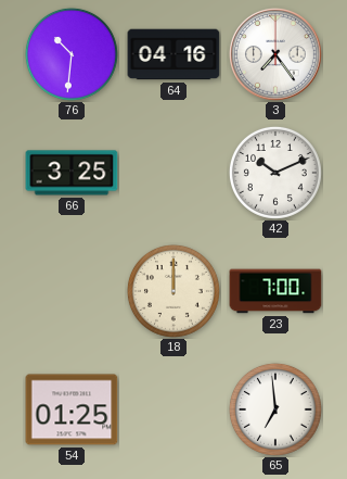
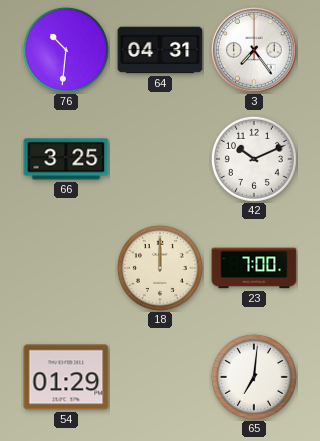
64: 04:16 -> 04:31
54: 01:25 -> 01:29
65: 6:59 -> 7:01
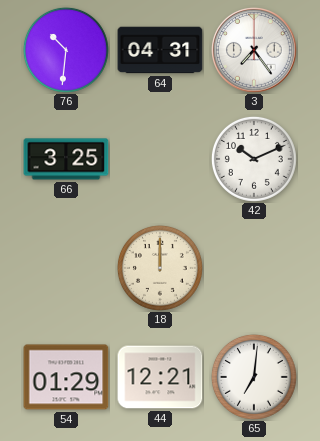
23: 7:00 -> none
44: none -> 12:21
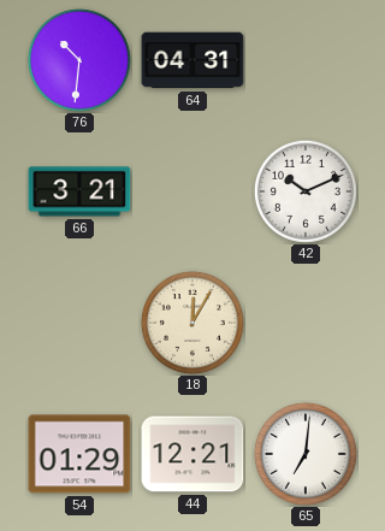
3: 7:24 -> none
66: 3:25 -> 3:21
18: 12:00 -> 12:05
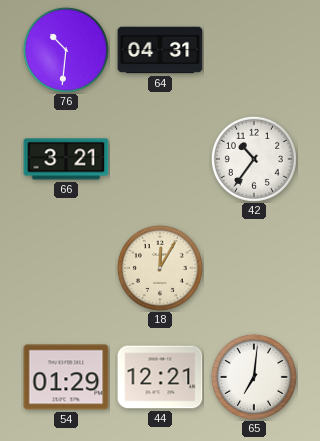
42: 10:11 -> 10:36
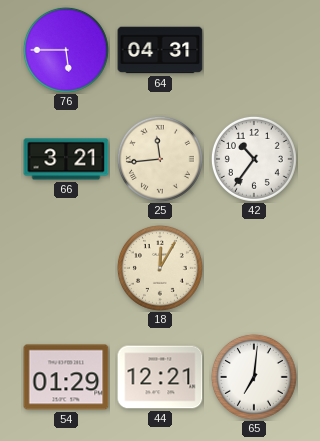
76: 10:31 -> 5:45
25: none -> 11:44
